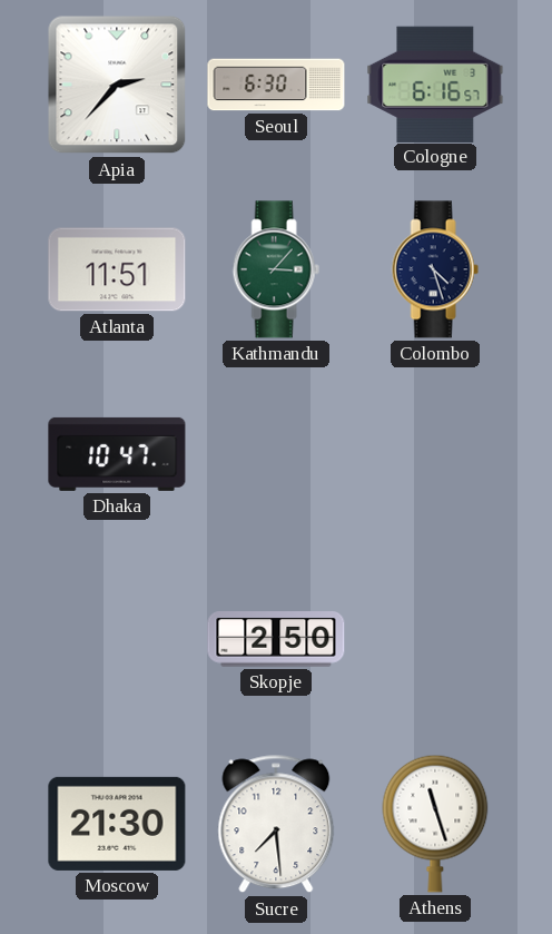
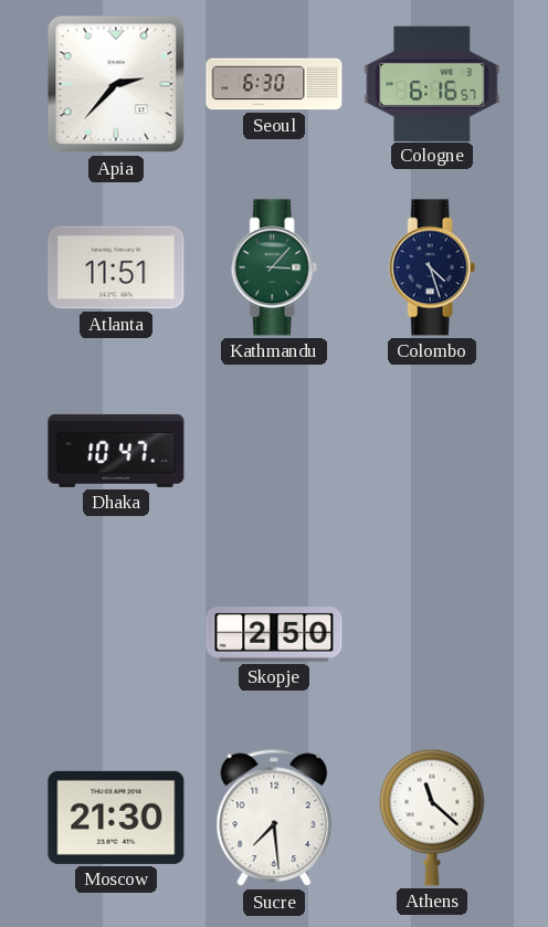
Athens: 11:27 -> 11:22
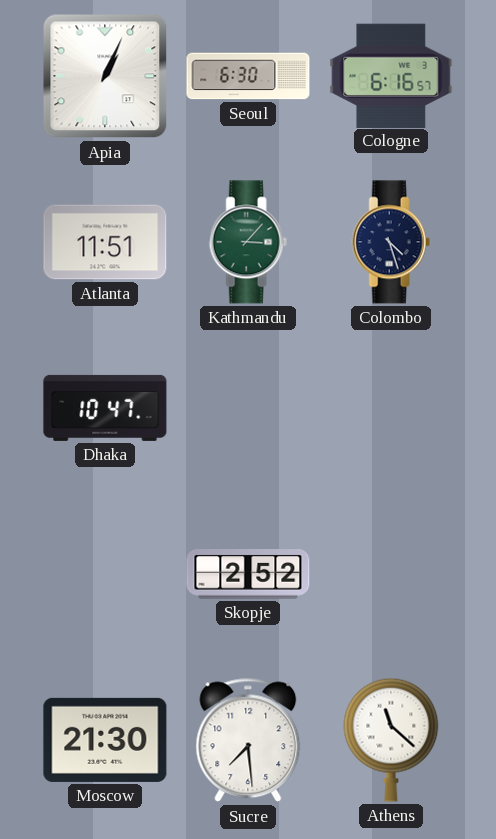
Apia: 2:37 -> 1:04
Skopje: 2:50 -> 2:52
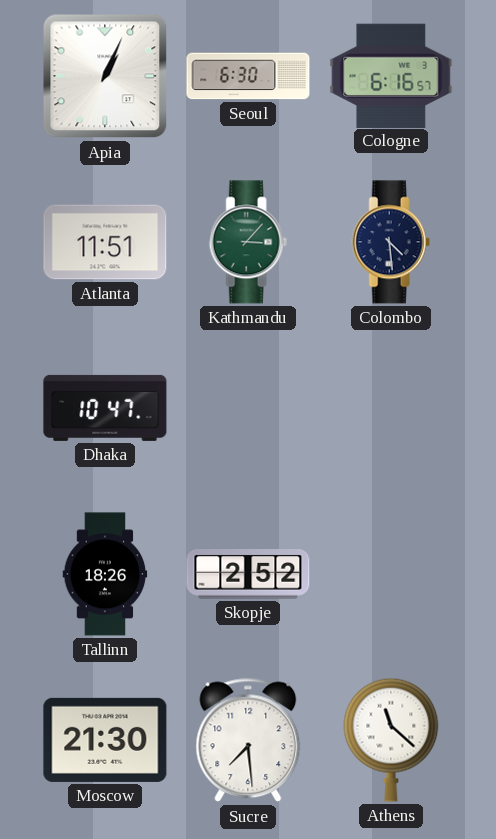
Colombo: 4:27 -> 4:29
Tallinn: none -> 18:26
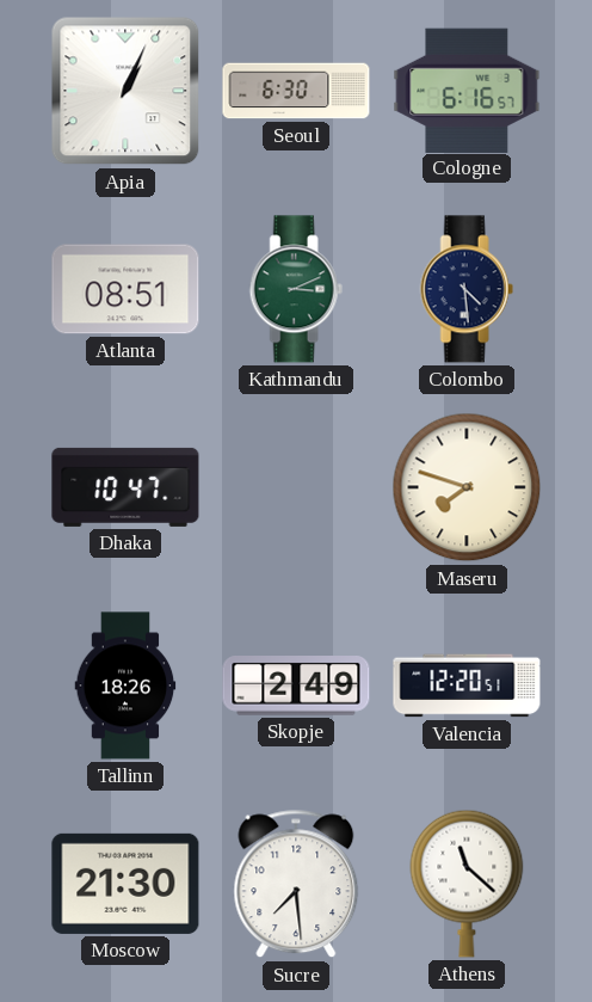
Atlanta: 11:51 -> 08:51
Kathmandu: 3:07 -> 3:11
Maseru: none -> 7:48
Skopje: 2:52 -> 2:49
Valencia: none -> 12:20
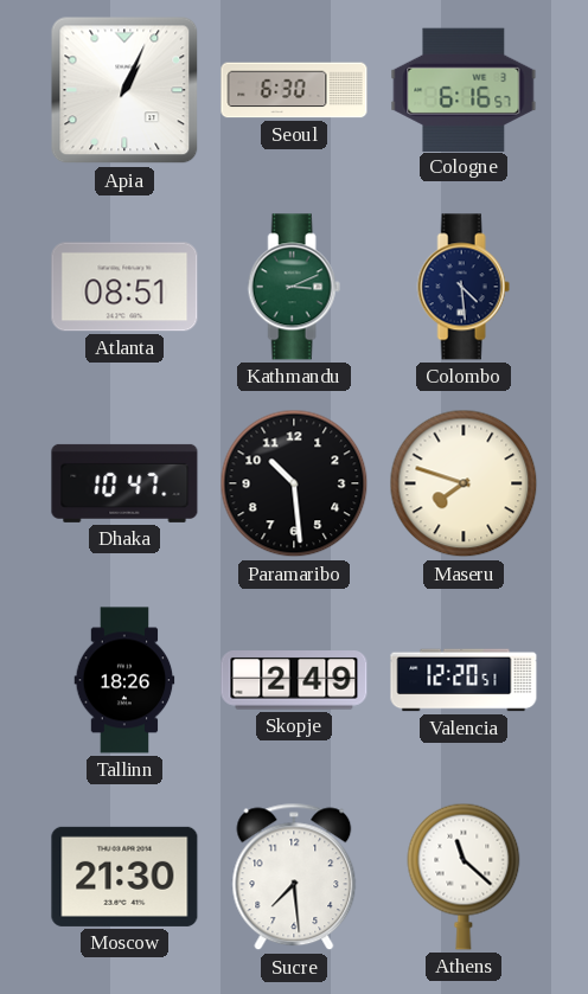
Paramaribo: none -> 10:29
